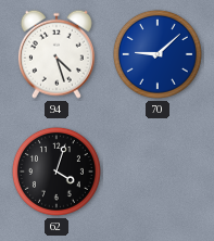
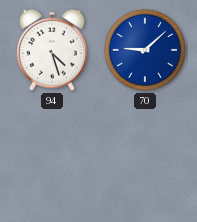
62: 4:03 -> none
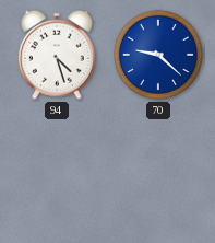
70: 9:08 -> 9:22
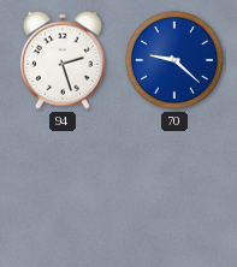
94: 4:27 -> 2:27
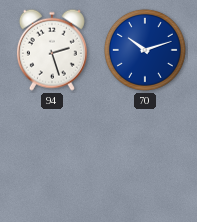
70: 9:22 -> 10:12
